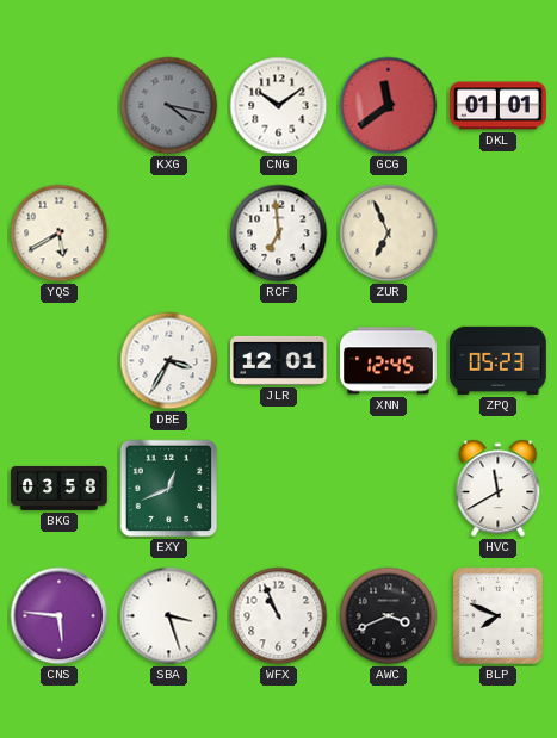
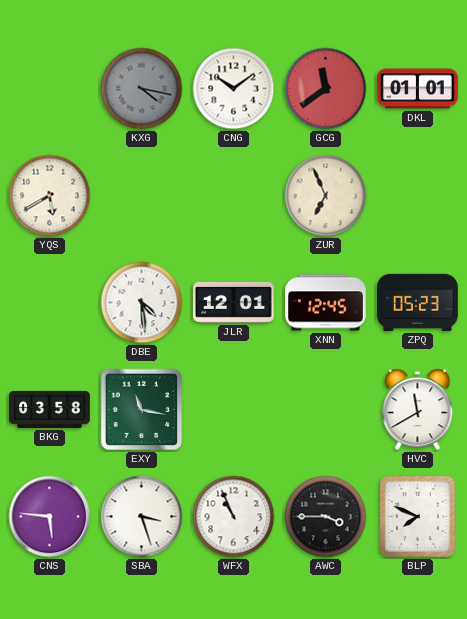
RCF: 6:59 -> none
DBE: 3:35 -> 4:29
EXY: 12:41 -> 11:17
AWC: 3:41 -> 3:45
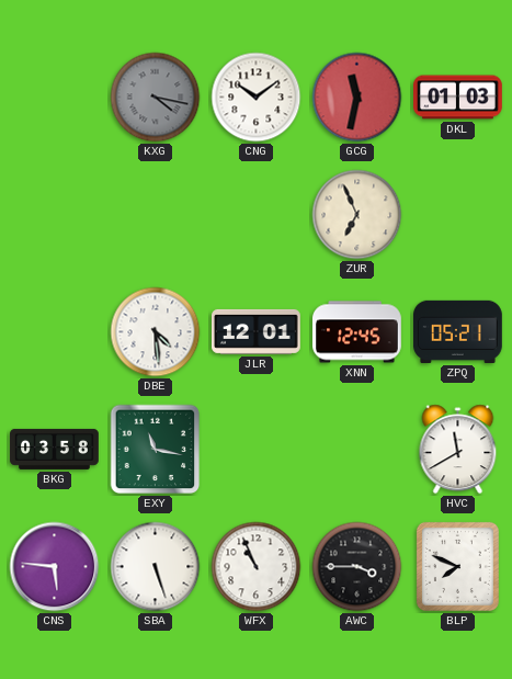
GCG: 11:39 -> 11:32
DKL: 01:01 -> 01:03
YQS: 5:40 -> none
ZPQ: 05:23 -> 05:21
SBA: 3:27 -> 5:27
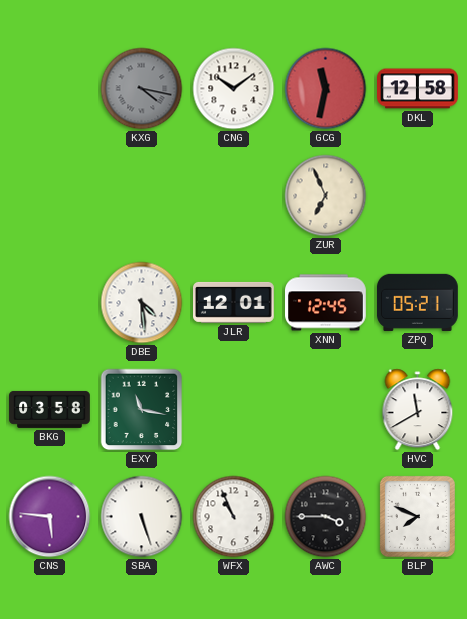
DKL: 01:03 -> 12:58
